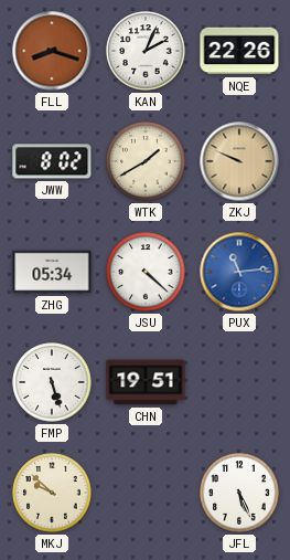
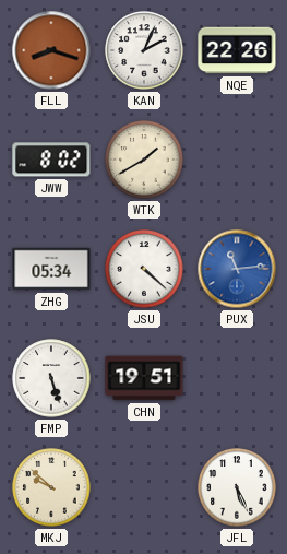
ZKJ: 9:49 -> none
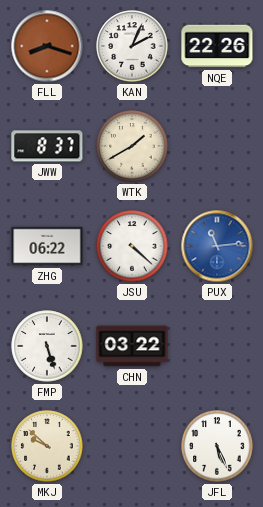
JWW: 8:02 -> 8:37
ZHG: 05:34 -> 06:22
CHN: 19:51 -> 03:22
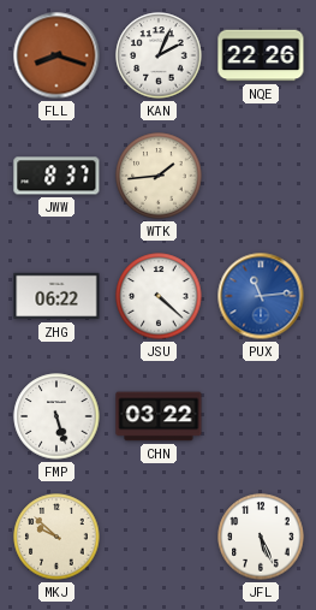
WTK: 1:40 -> 1:44
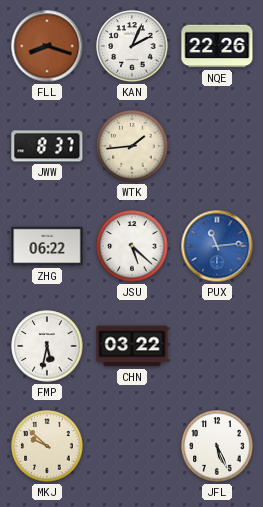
JSU: 4:22 -> 5:22
FMP: 5:27 -> 5:32
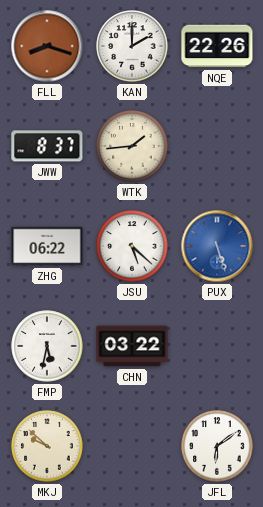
KAN: 2:04 -> 2:00
PUX: 11:14 -> 5:27
JFL: 5:26 -> 6:09
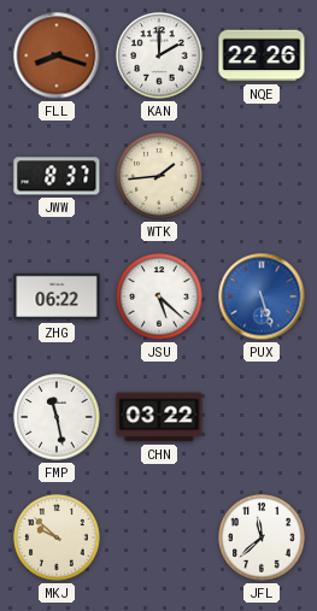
FMP: 5:32 -> 11:28
JFL: 6:09 -> 11:38
